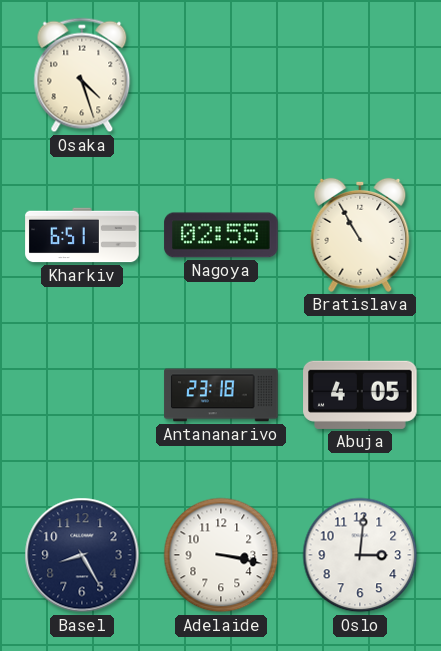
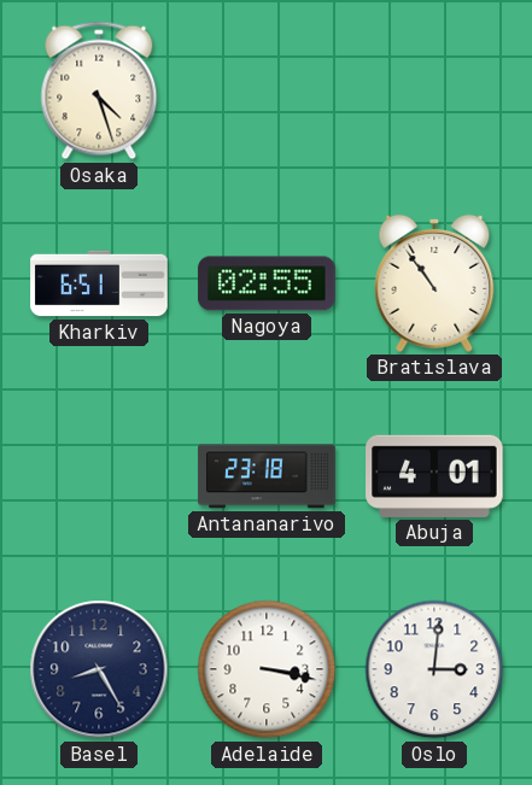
Bratislava: 10:55 -> 10:54
Abuja: 4:05 -> 4:01
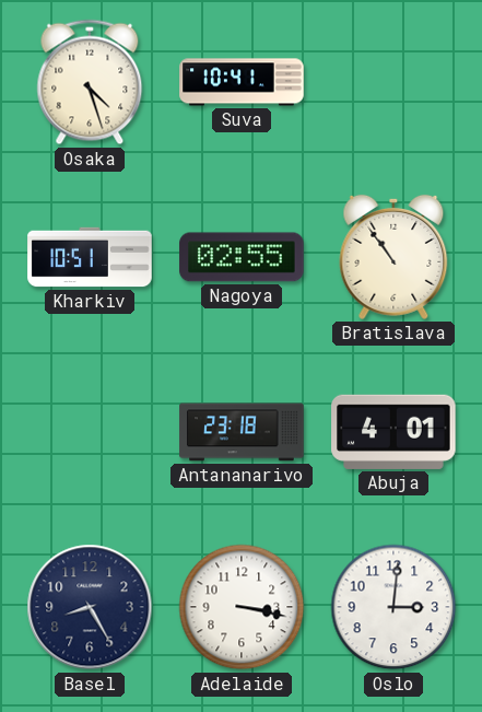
Suva: none -> 10:41
Kharkiv: 6:51 -> 10:51
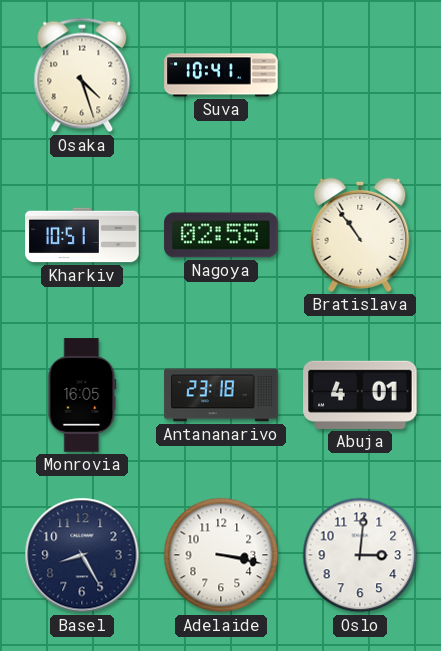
Monrovia: none -> 16:05
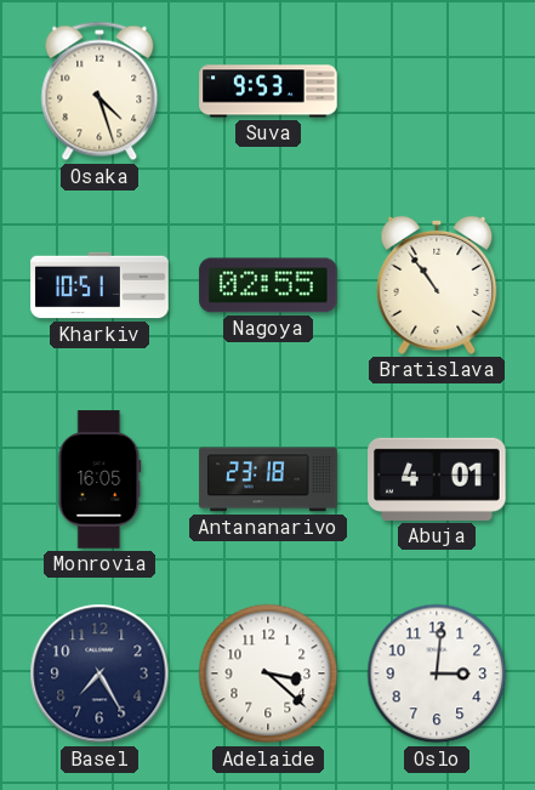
Suva: 10:41 -> 9:53
Basel: 8:25 -> 7:25
Adelaide: 3:17 -> 3:22
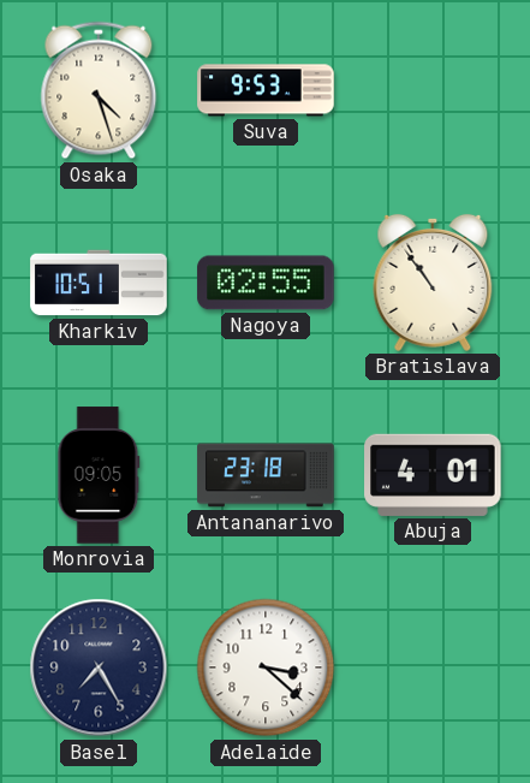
Monrovia: 16:05 -> 09:05
Oslo: 3:01 -> none
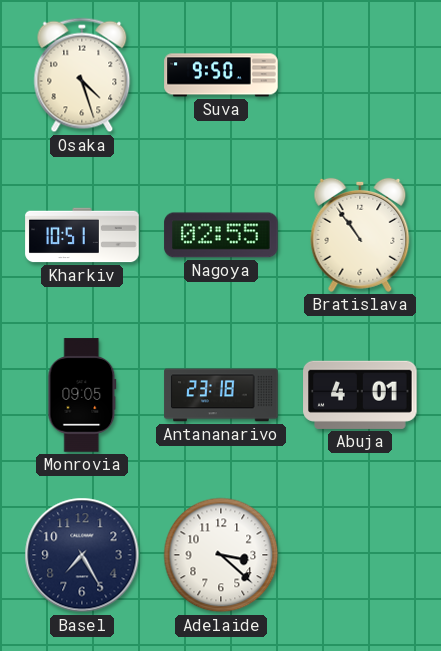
Suva: 9:53 -> 9:50
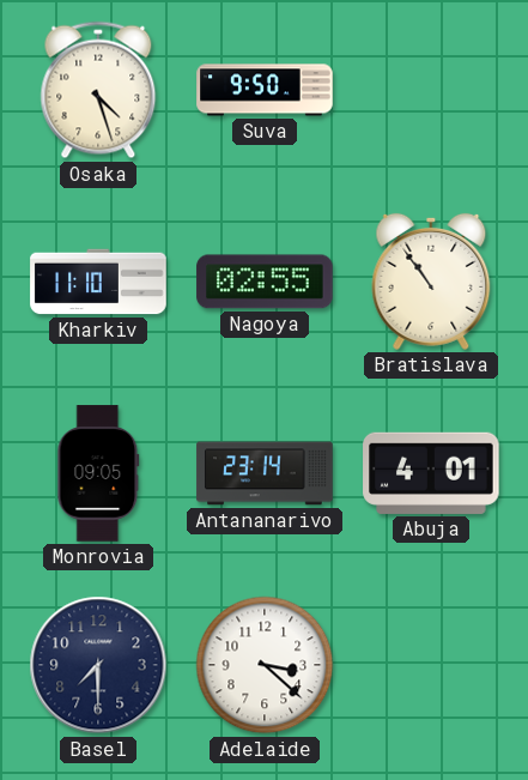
Kharkiv: 10:51 -> 11:10
Antananarivo: 23:18 -> 23:14
Basel: 7:25 -> 7:30
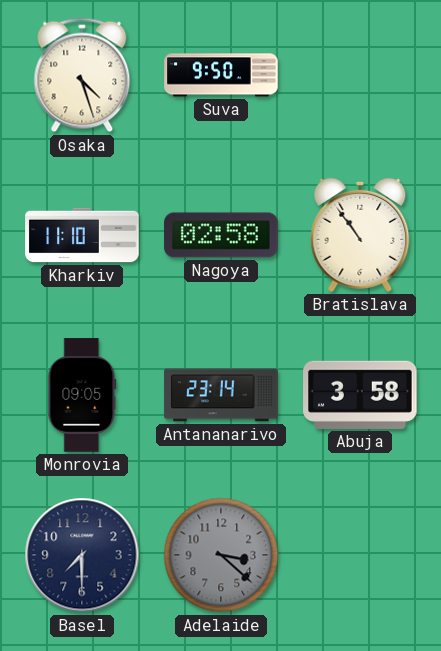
Nagoya: 02:55 -> 02:58
Abuja: 4:01 -> 3:58
Adelaide dial: white -> grey
